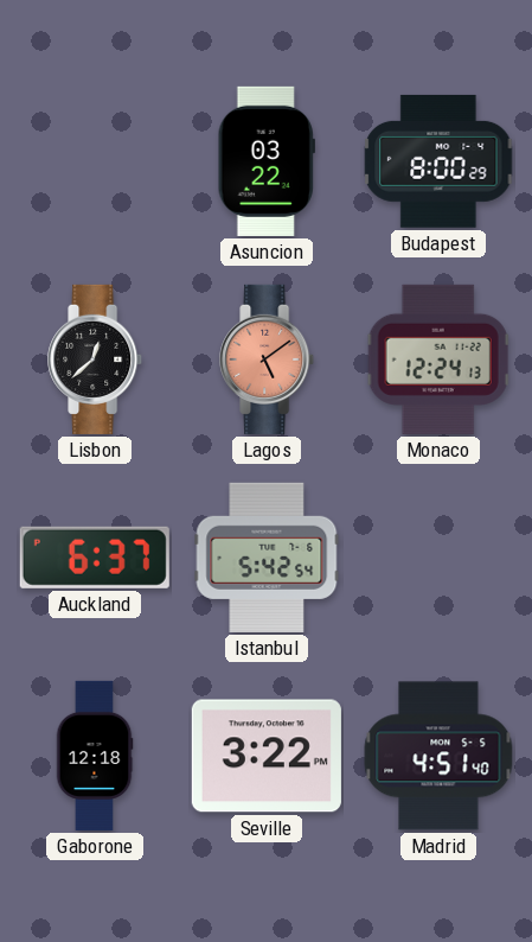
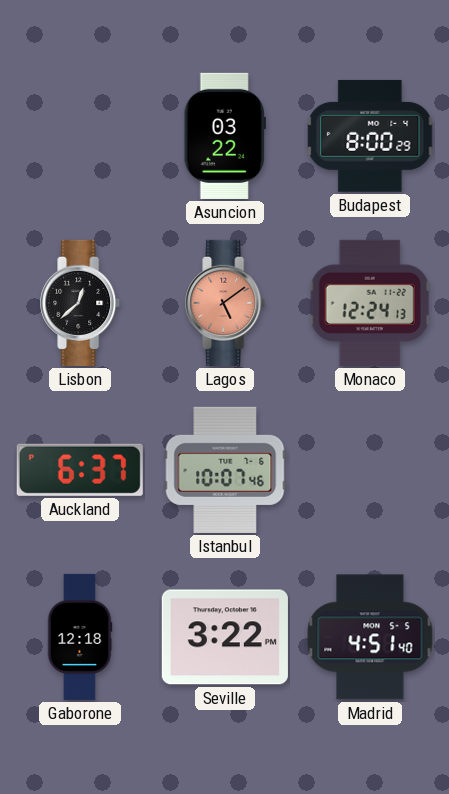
Istanbul: 5:42 -> 10:07
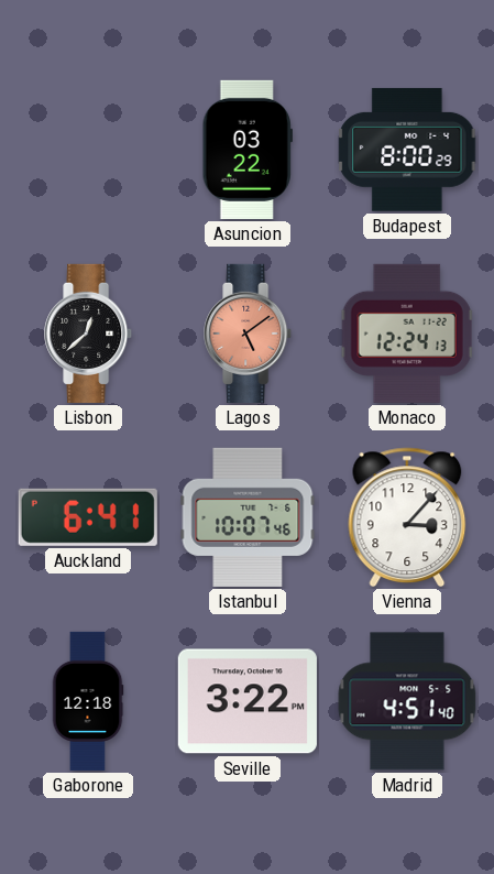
Auckland: 6:37 -> 6:41
Vienna: none -> 3:07
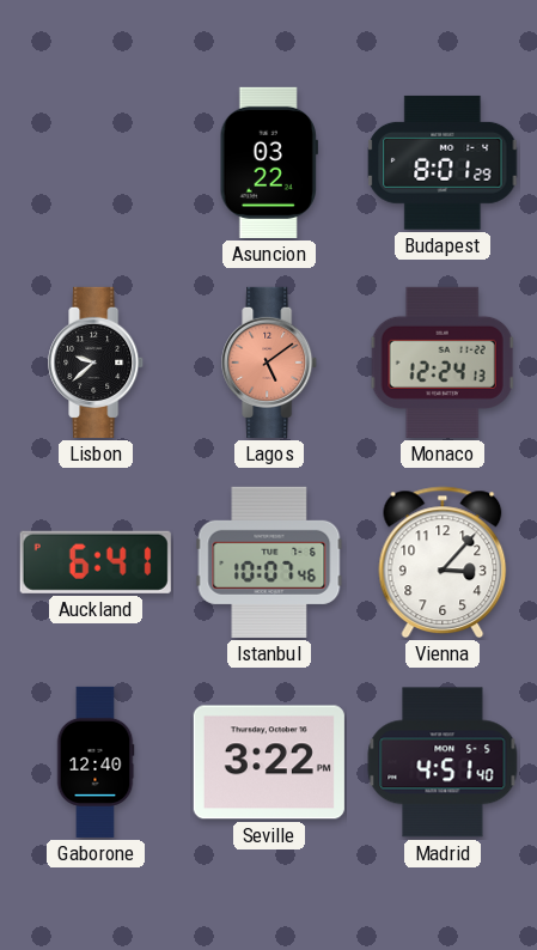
Budapest: 8:00 -> 8:01
Lisbon: 12:38 -> 9:38
Gaborone: 12:18 -> 12:40
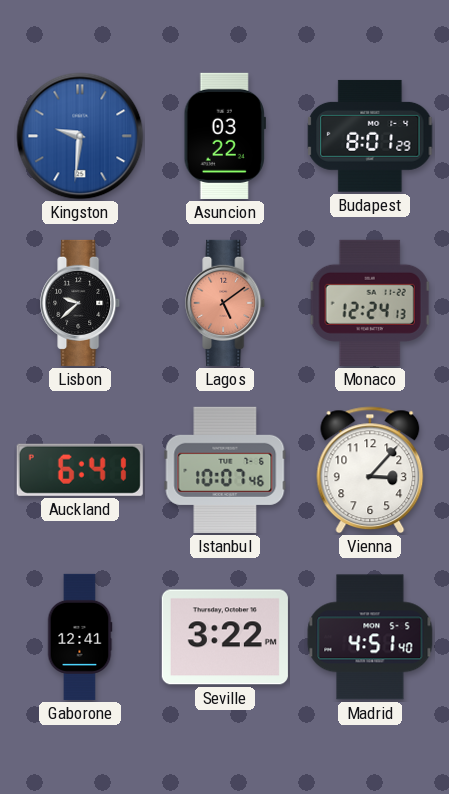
Kingston: none -> 9:31
Gaborone: 12:40 -> 12:41
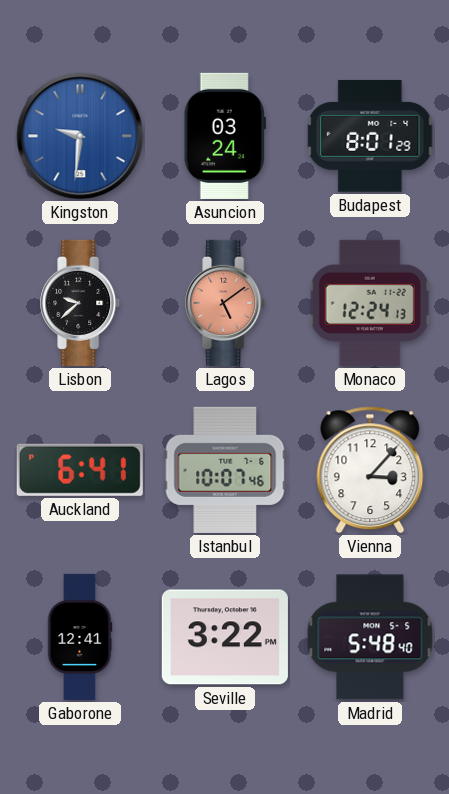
Asuncion: 03:22 -> 03:24
Madrid: 4:51 -> 5:48
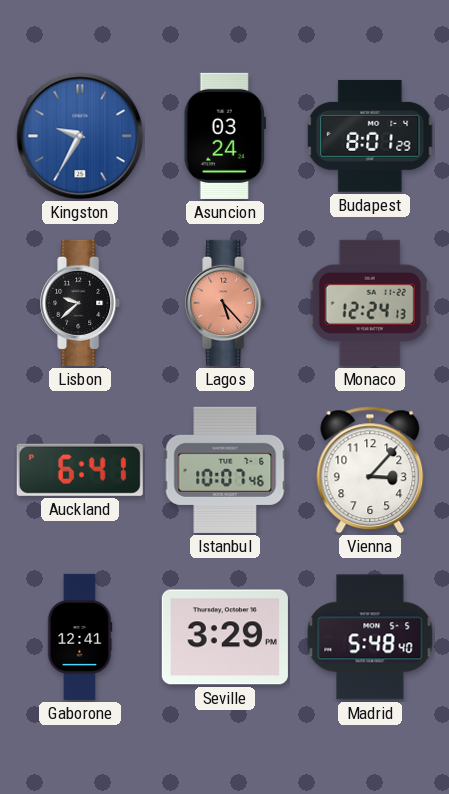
Kingston: 9:31 -> 9:35
Lagos: 5:09 -> 5:23
Seville: 3:22 -> 3:29
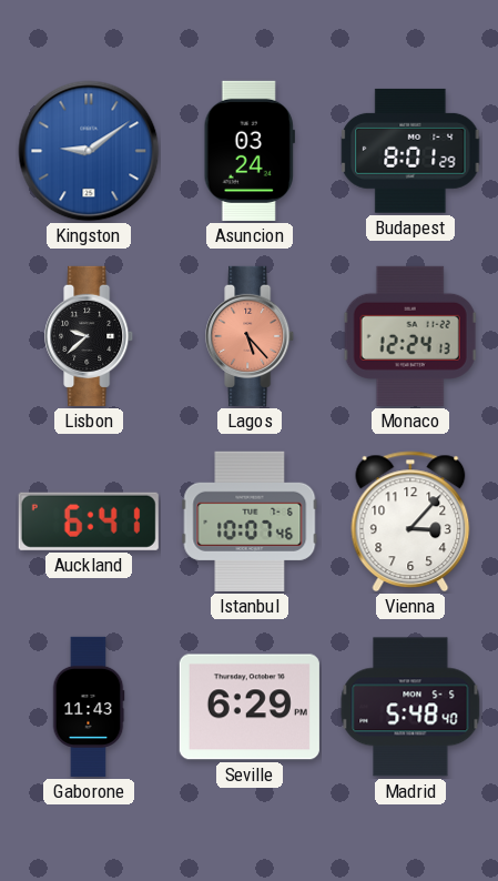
Kingston: 9:35 -> 9:09
Gaborone: 12:41 -> 11:43
Seville: 3:29 -> 6:29
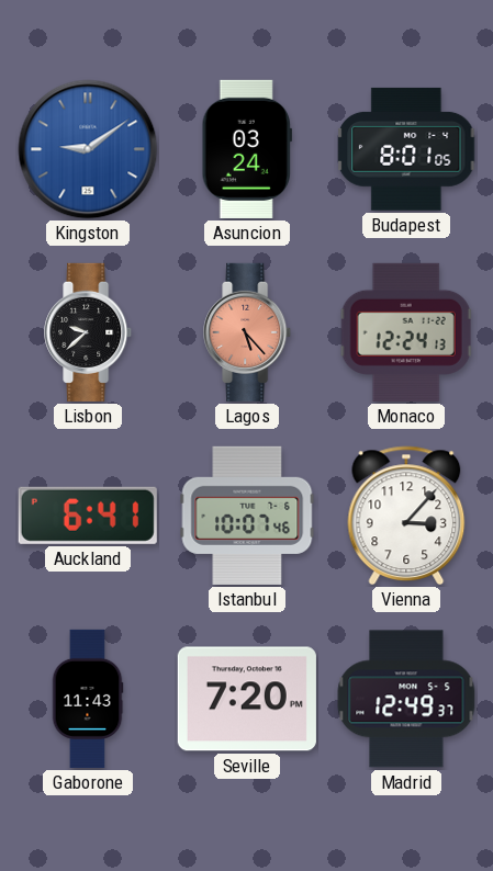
Budapest: 8:01:29 -> 8:01:05
Seville: 6:29 -> 7:20
Madrid: 5:48 -> 12:49
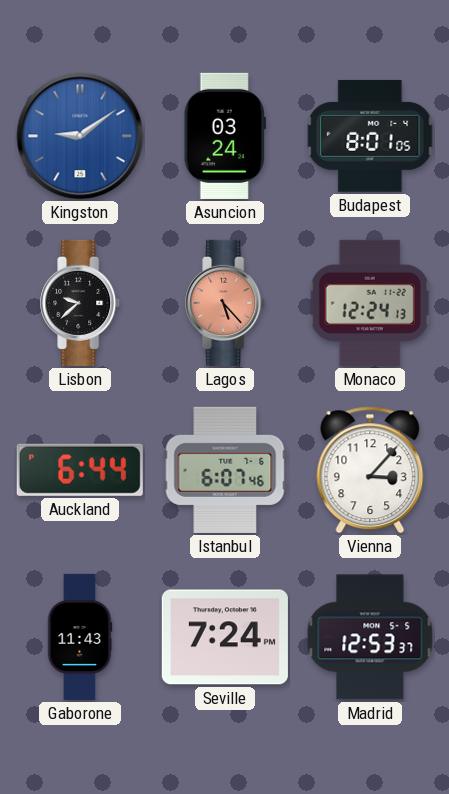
Auckland: 6:41 -> 6:44
Istanbul: 10:07 -> 6:07
Seville: 7:20 -> 7:24
Madrid: 12:49 -> 12:53
